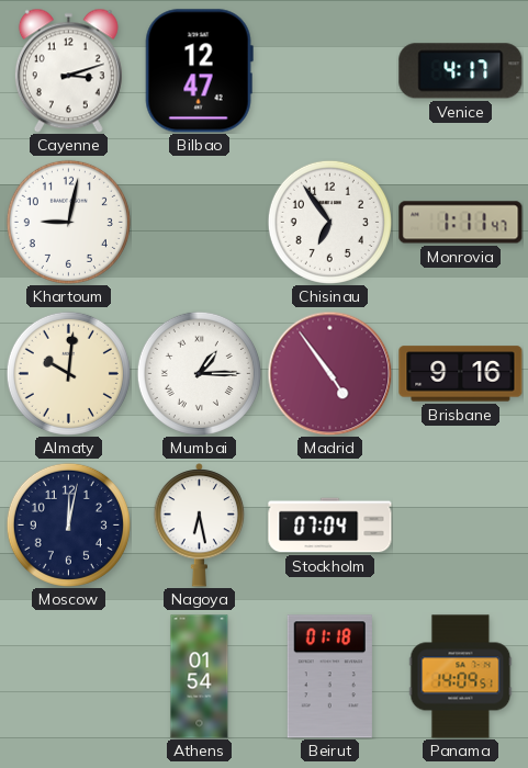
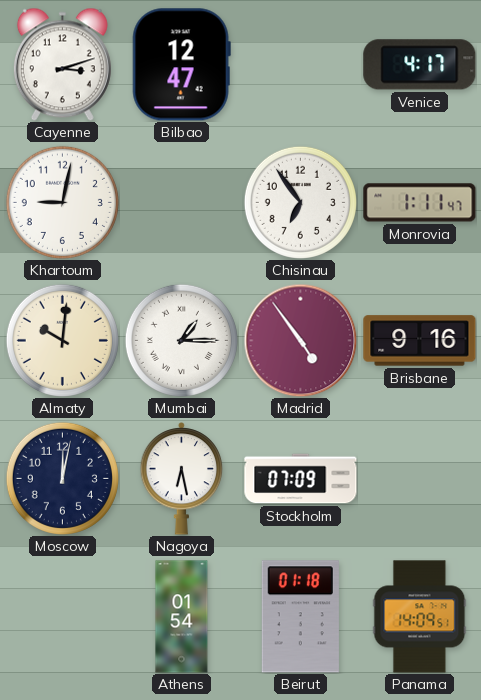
Stockholm: 07:04 -> 07:09
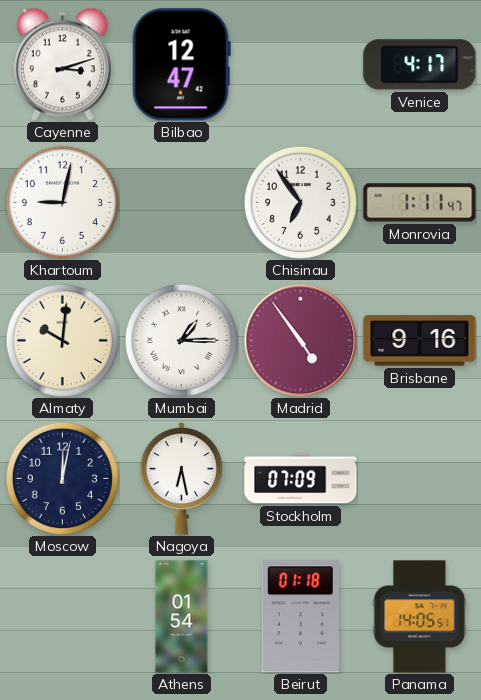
Panama: 14:09 -> 14:05
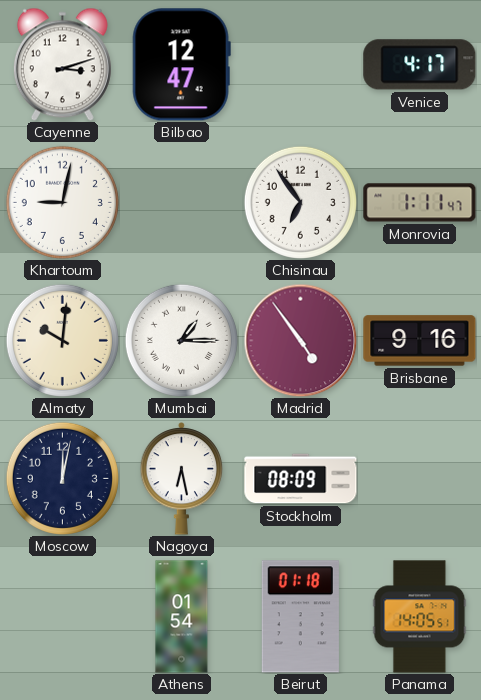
Stockholm: 07:09 -> 08:09
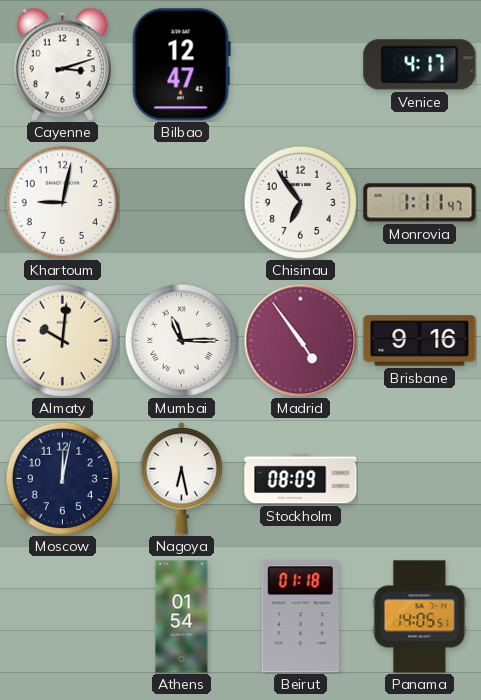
Mumbai: 1:15 -> 11:15
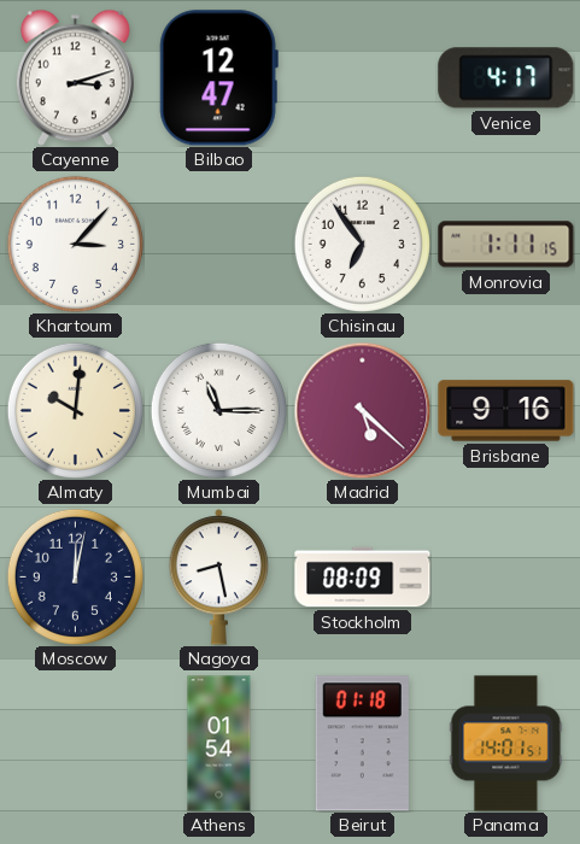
Khartoum: 9:02 -> 3:07
Monrovia: 1:11:47 -> 1:11:15
Madrid: 4:54 -> 5:22
Nagoya: 6:28 -> 8:28
Panama: 14:05 -> 14:01
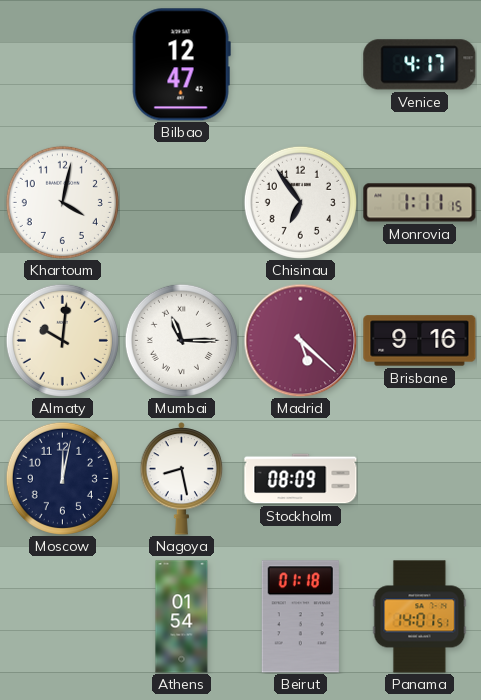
Cayenne: 3:12 -> none
Khartoum: 3:07 -> 4:02
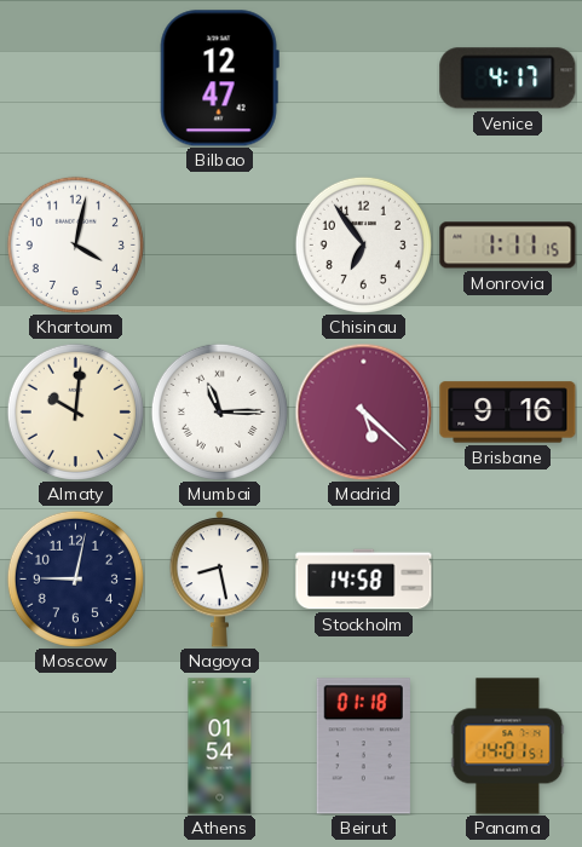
Moscow: 12:02 -> 9:02
Stockholm: 08:09 -> 14:58
